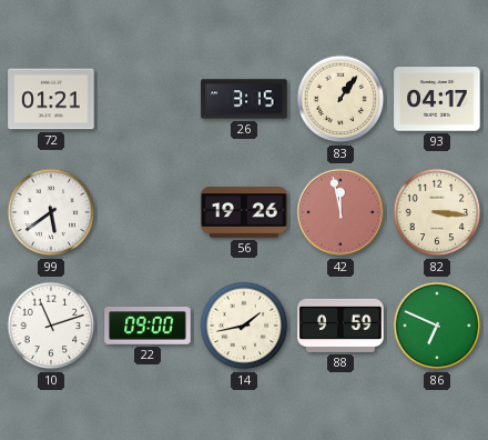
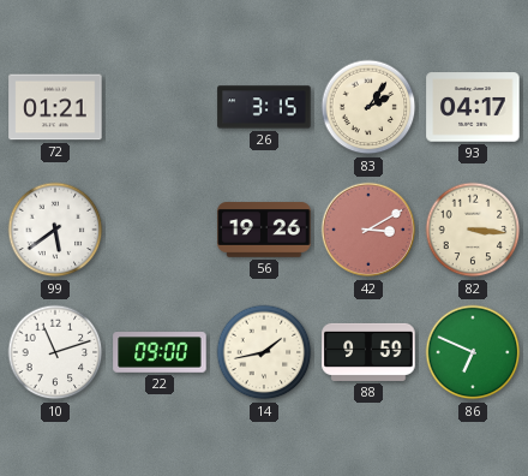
83: 1:06 -> 2:06
42: 11:58 -> 3:10
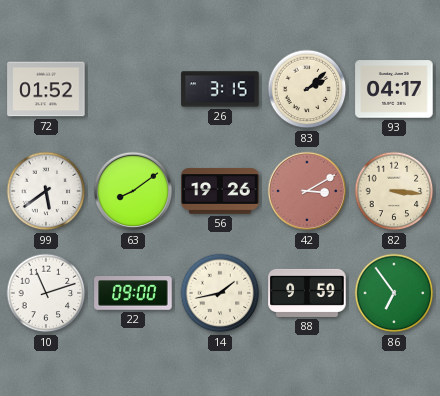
72: 01:21 -> 01:52
83: 2:06 -> 2:08
63: none -> 8:09
86: 6:49 -> 6:54
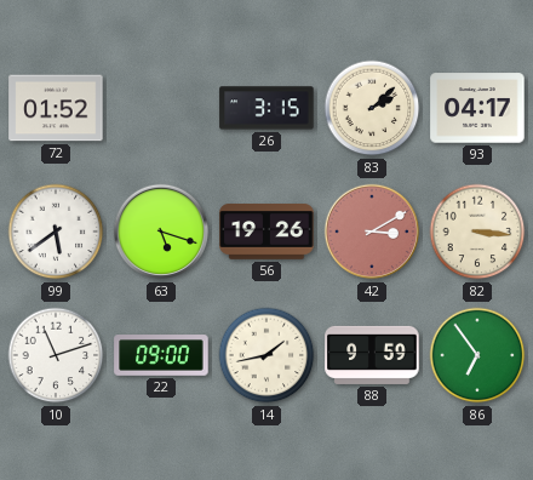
63: 8:09 -> 5:18
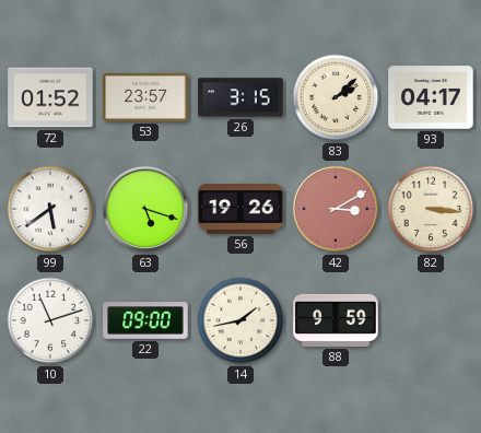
53: none -> 23:57
86: 6:54 -> none
